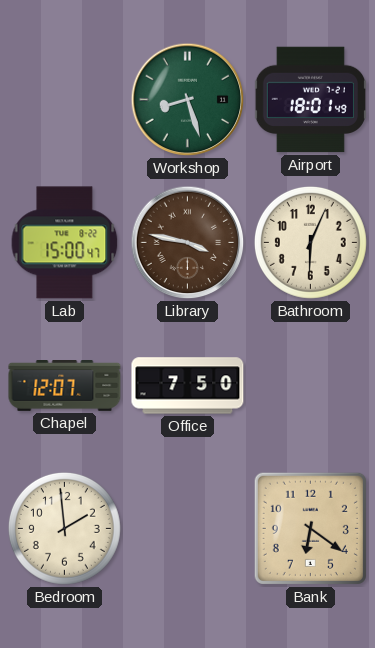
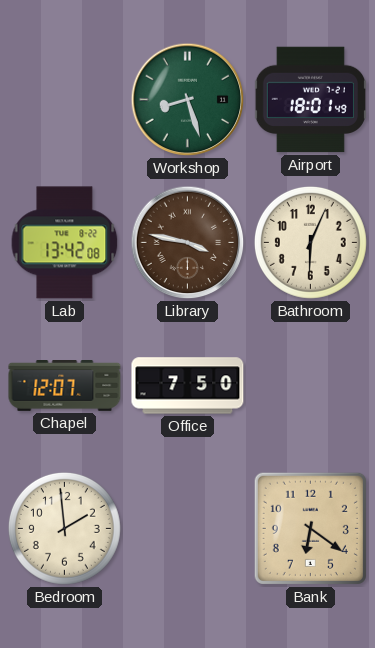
Lab: 15:00 -> 13:42
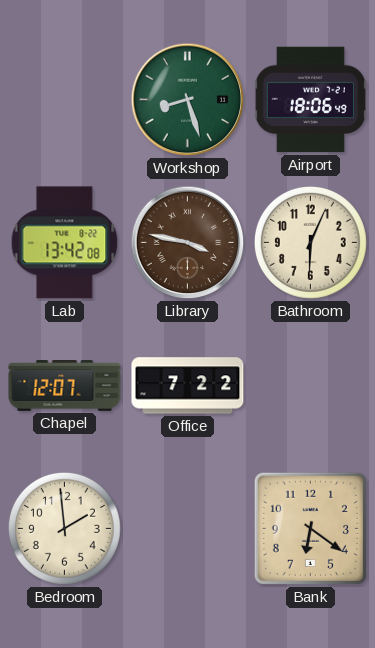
Airport: 18:01 -> 18:06
Office: 7:50 -> 7:22
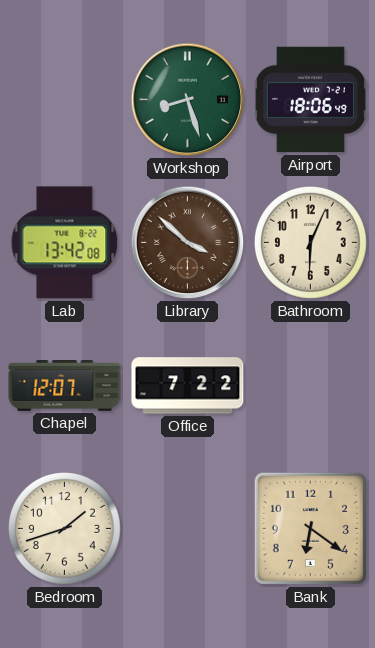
Library: 3:47 -> 3:52
Bedroom: 1:59 -> 1:42
